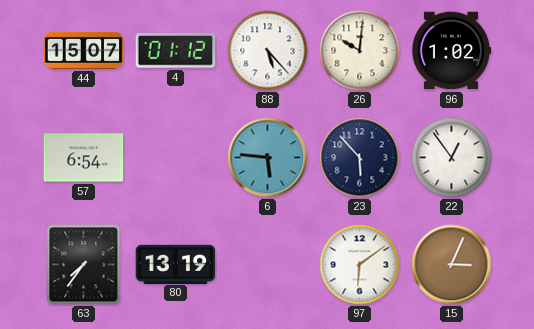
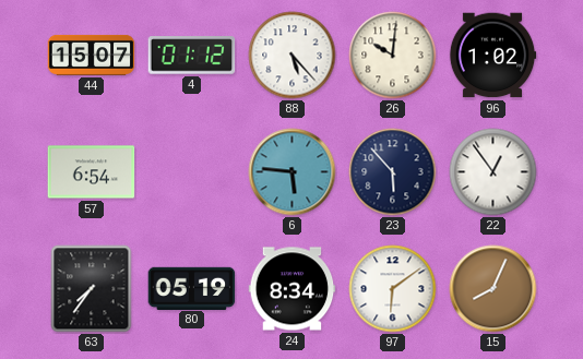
80: 13:19 -> 05:19
24: none -> 8:34
15: 3:04 -> 8:04
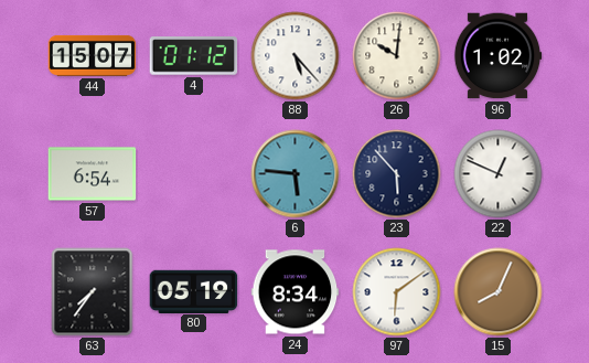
22: 12:54 -> 12:49
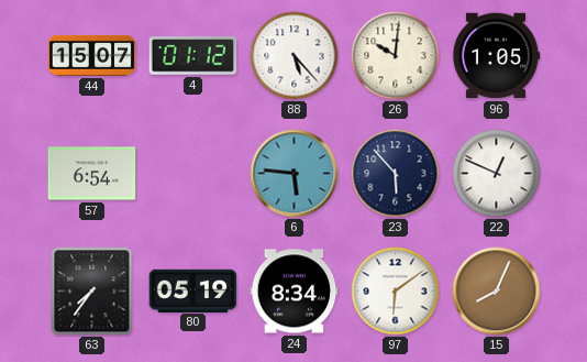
96: 1:02 -> 1:05
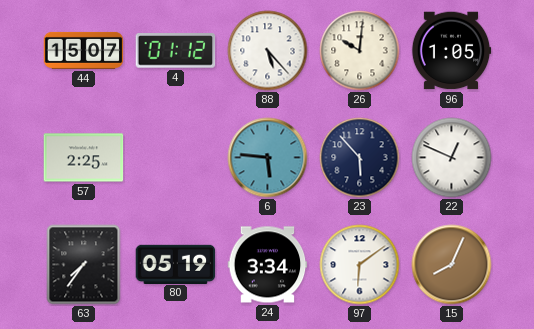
57: 6:54 -> 2:25
24: 8:34 -> 3:34
